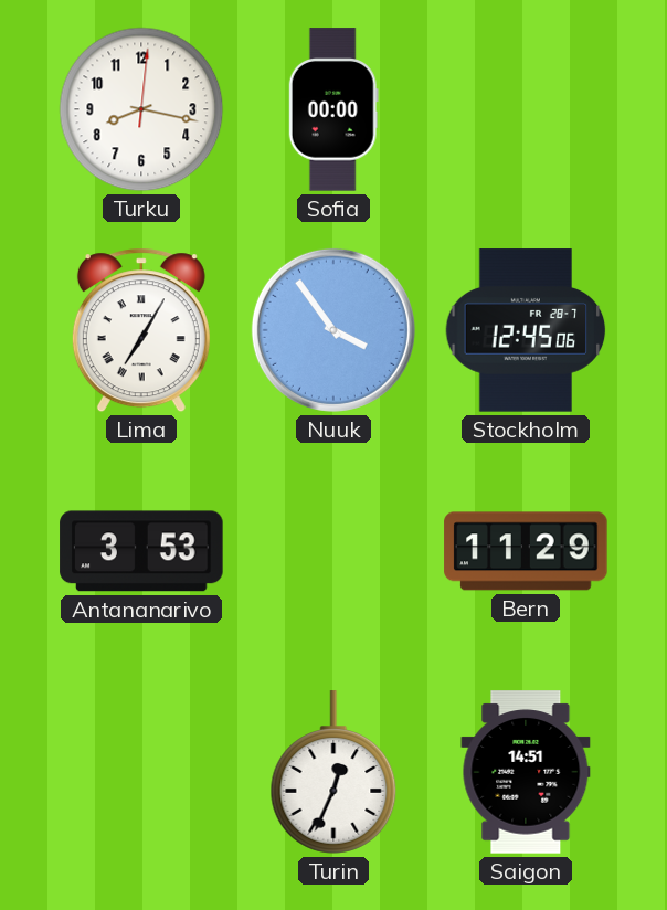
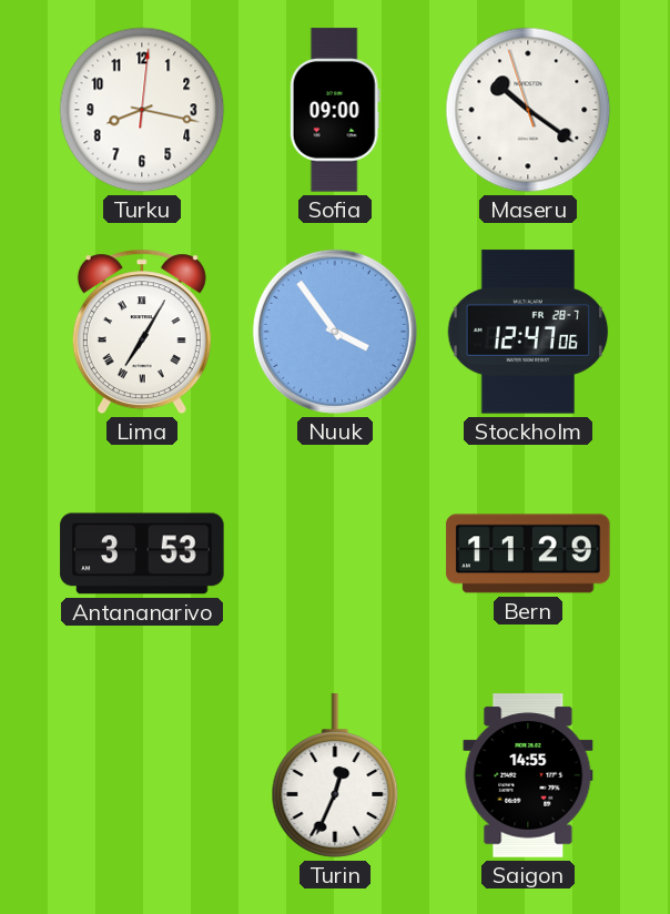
Sofia: 00:00 -> 09:00
Maseru: none -> 10:20
Stockholm: 12:45 -> 12:47
Saigon: 14:51 -> 14:55
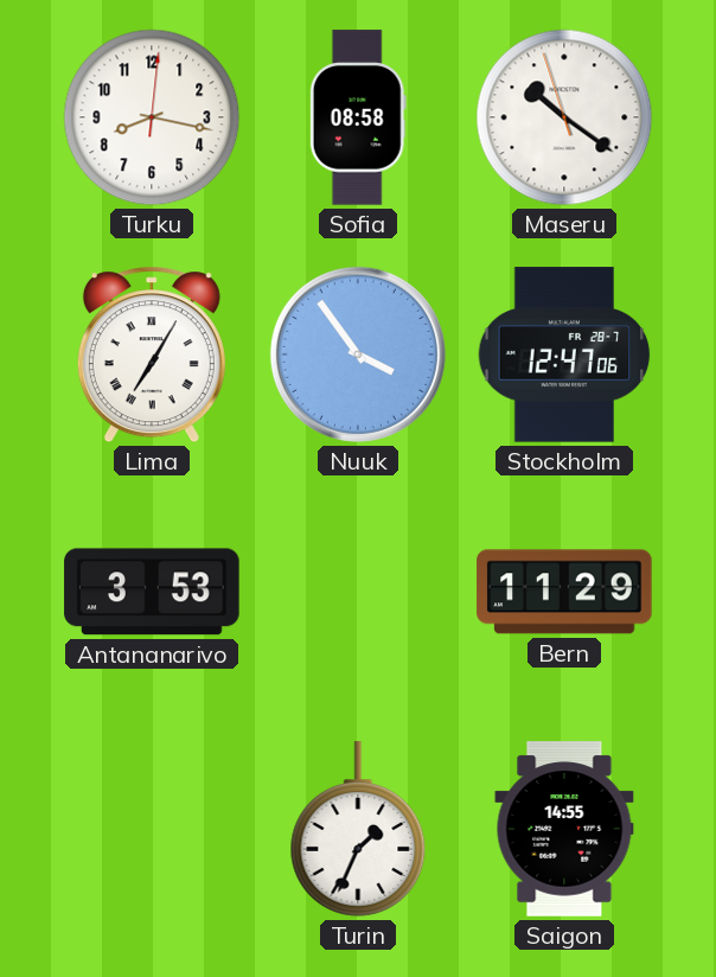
Sofia: 09:00 -> 08:58
Turin: 12:34 -> 1:34
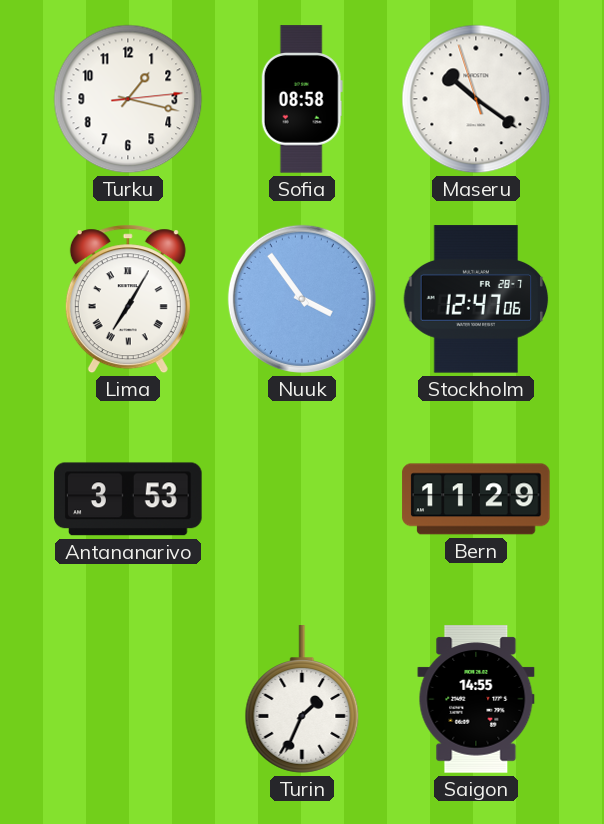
Turku: 8:17 -> 1:17
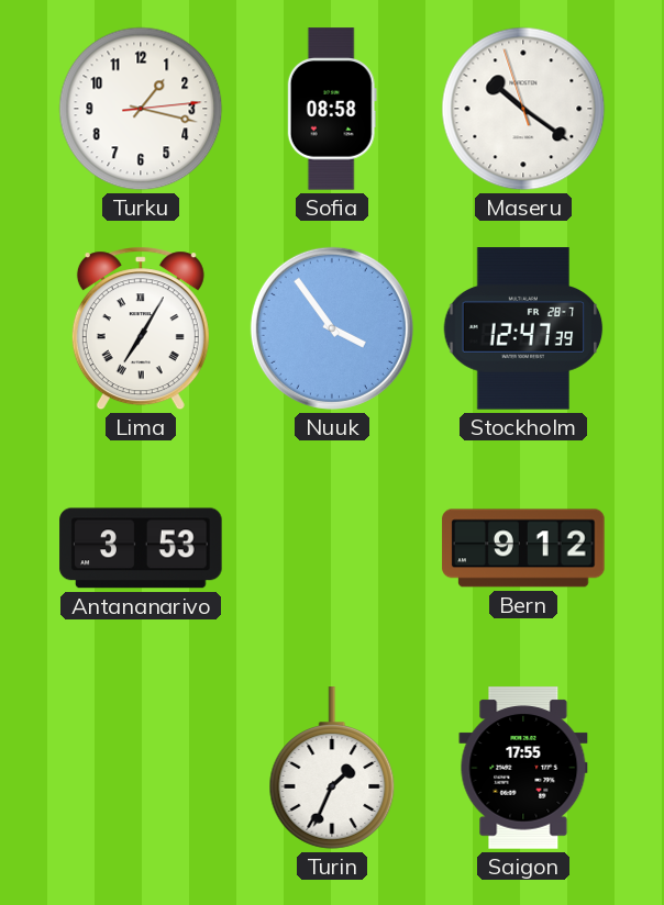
Stockholm: 12:47:06 -> 12:47:39
Bern: 11:29 -> 9:12
Saigon: 14:55 -> 17:55
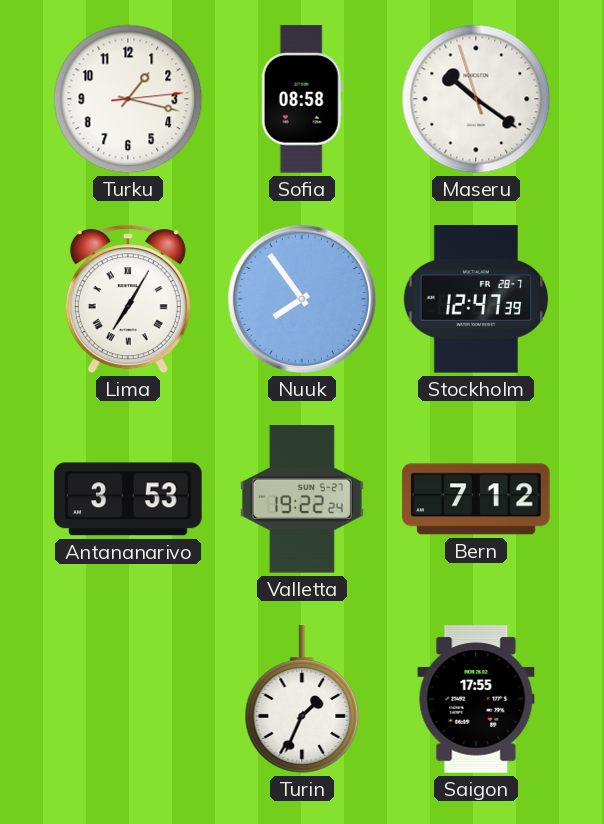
Nuuk: 3:54 -> 7:54
Valletta: none -> 19:22
Bern: 9:12 -> 7:12
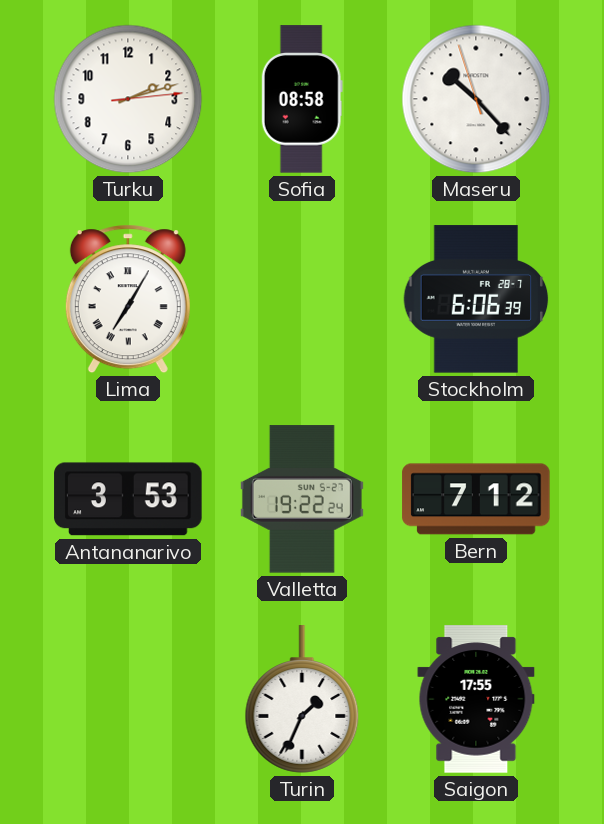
Turku: 1:17 -> 2:12
Maseru: 10:20 -> 10:22
Nuuk: 7:54 -> none
Stockholm: 12:47 -> 6:06
